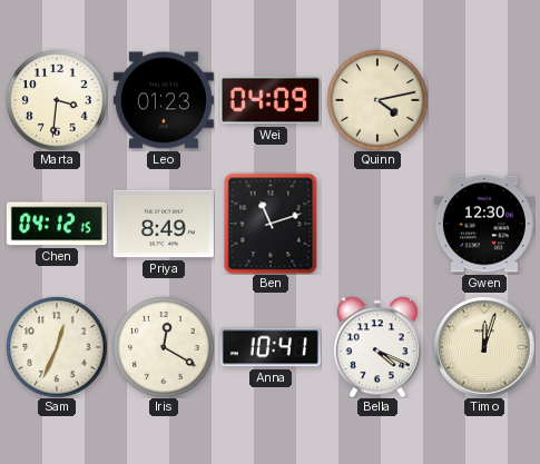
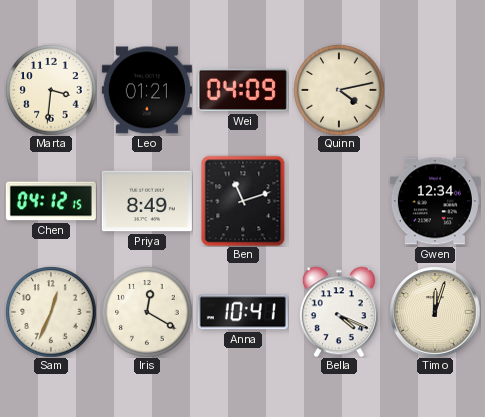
Leo: 01:23 -> 01:21
Gwen: 12:30 -> 12:34
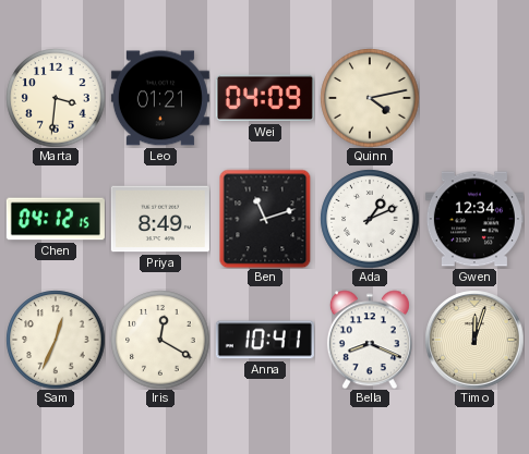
Ada: none -> 1:11
Bella: 4:19 -> 8:19
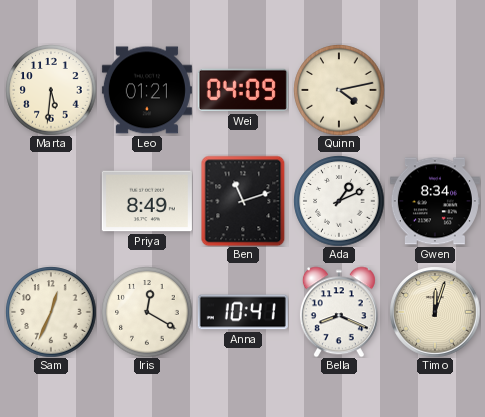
Marta: 3:31 -> 5:31
Chen: 04:12 -> none
Gwen: 12:34 -> 8:34
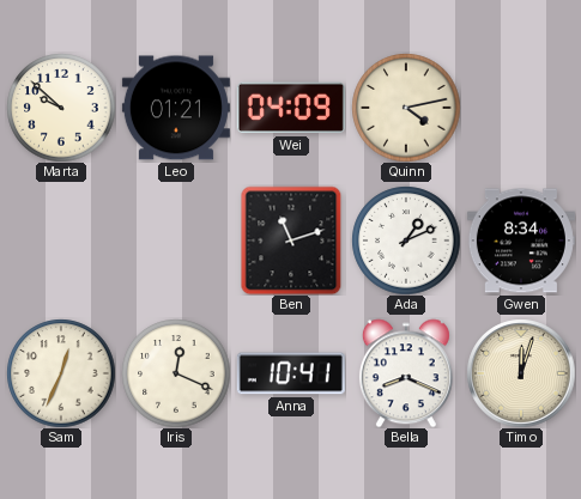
Marta: 5:31 -> 9:52
Priya: 8:49 -> none
Iris: 12:20 -> 12:19
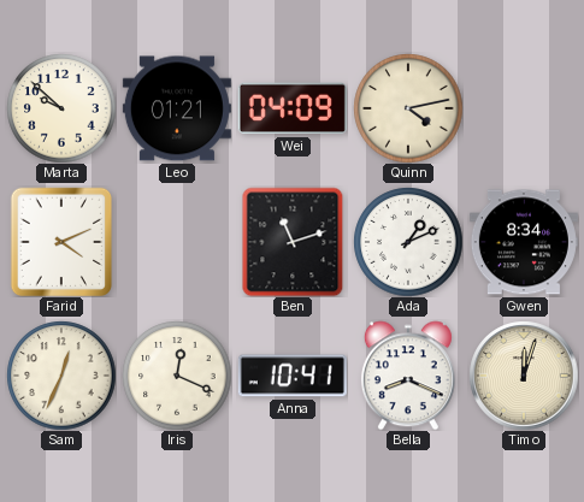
Farid: none -> 4:11
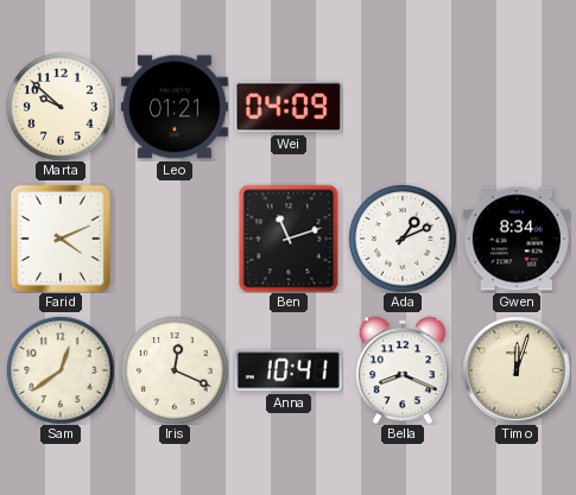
Quinn: 4:13 -> none
Sam: 12:34 -> 12:39
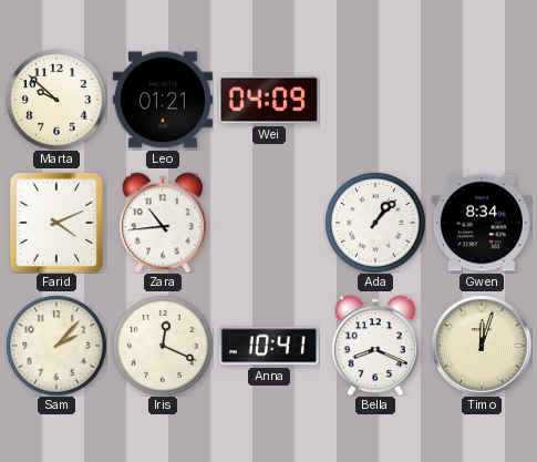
Zara: none -> 10:44
Ben: 11:12 -> none
Ada: 1:11 -> 1:07
Sam: 12:39 -> 2:07
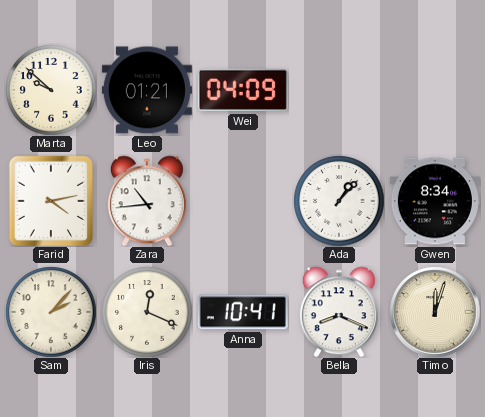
Farid: 4:11 -> 4:13
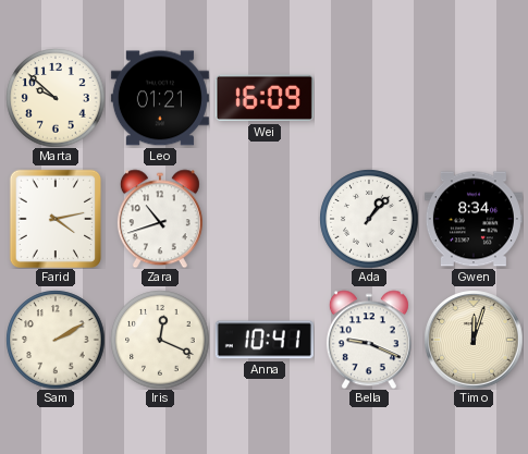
Wei: 04:09 -> 16:09
Zara: 10:44 -> 10:42
Sam: 2:07 -> 2:10
Bella: 8:19 -> 9:19
